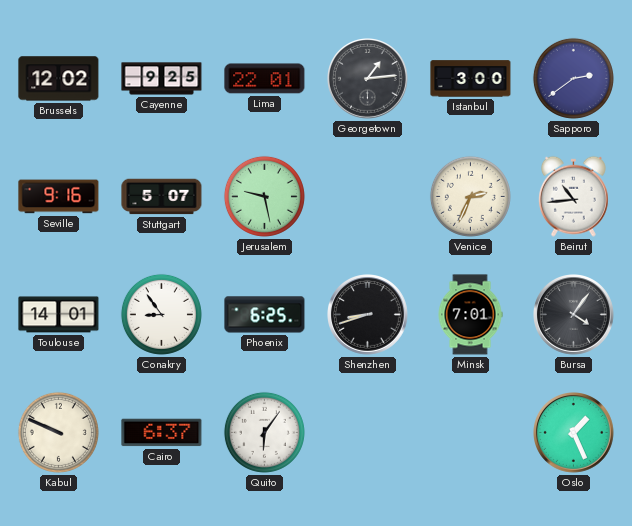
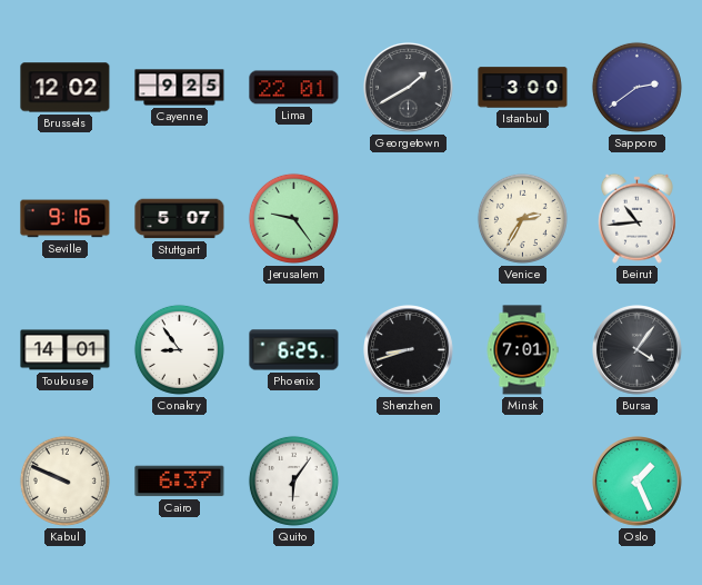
Georgetown: 1:14 -> 1:40
Jerusalem: 9:28 -> 9:24
Venice: 2:34 -> 2:35
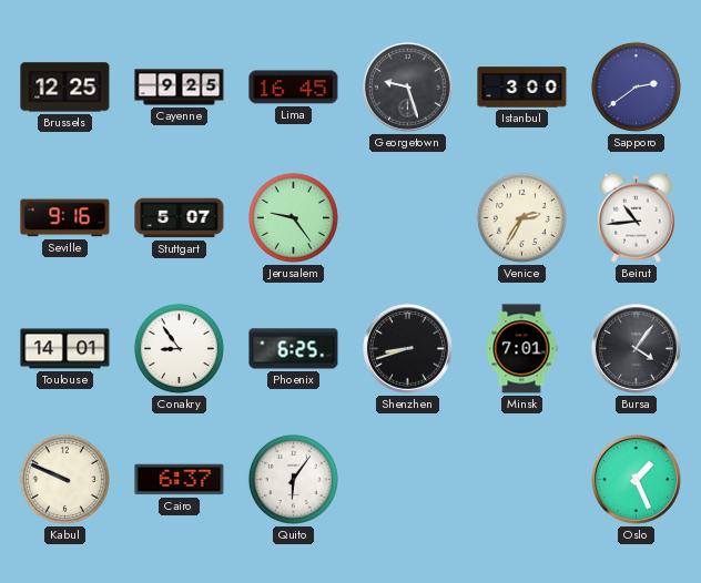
Brussels: 12:02 -> 12:25
Lima: 22:01 -> 16:45
Georgetown: 1:40 -> 9:27
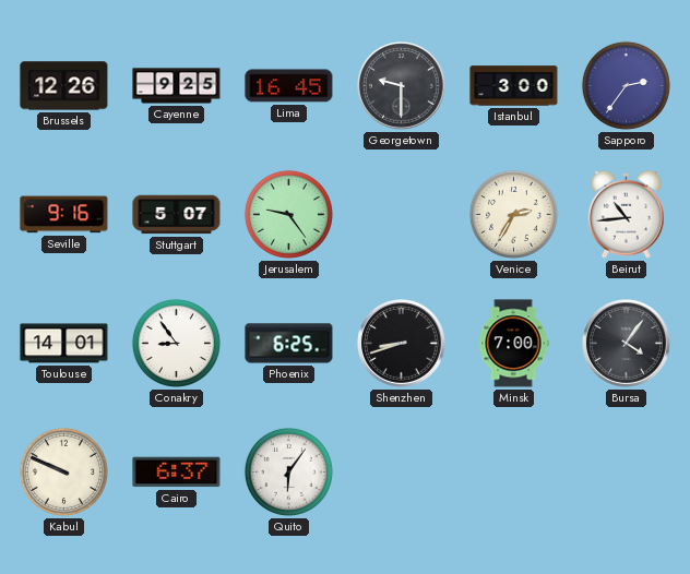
Brussels: 12:25 -> 12:26
Georgetown: 9:27 -> 9:30
Sapporo: 2:39 -> 2:36
Minsk: 7:01 -> 7:00
Oslo: 1:26 -> none
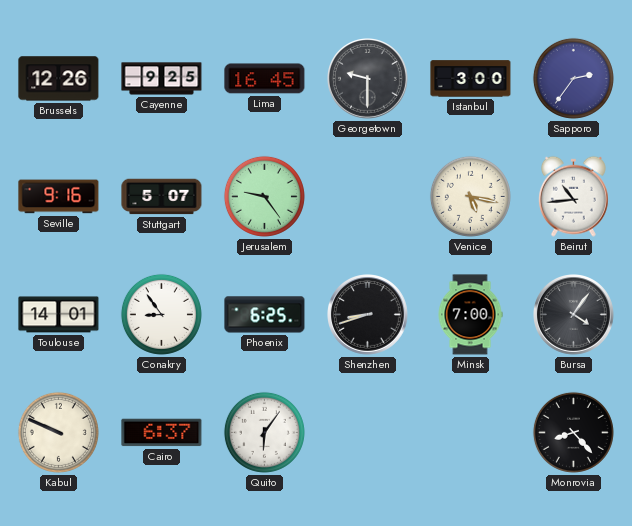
Venice: 2:35 -> 5:17
Monrovia: none -> 8:23
